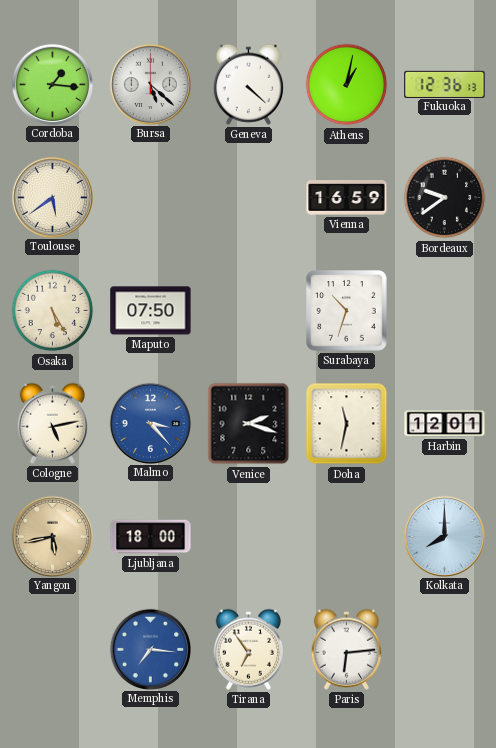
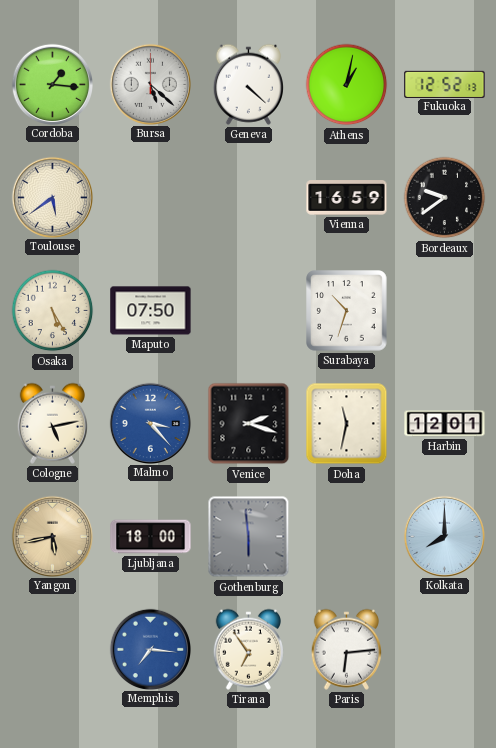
Fukuoka: 12:36 -> 12:52
Gothenburg: none -> 5:59
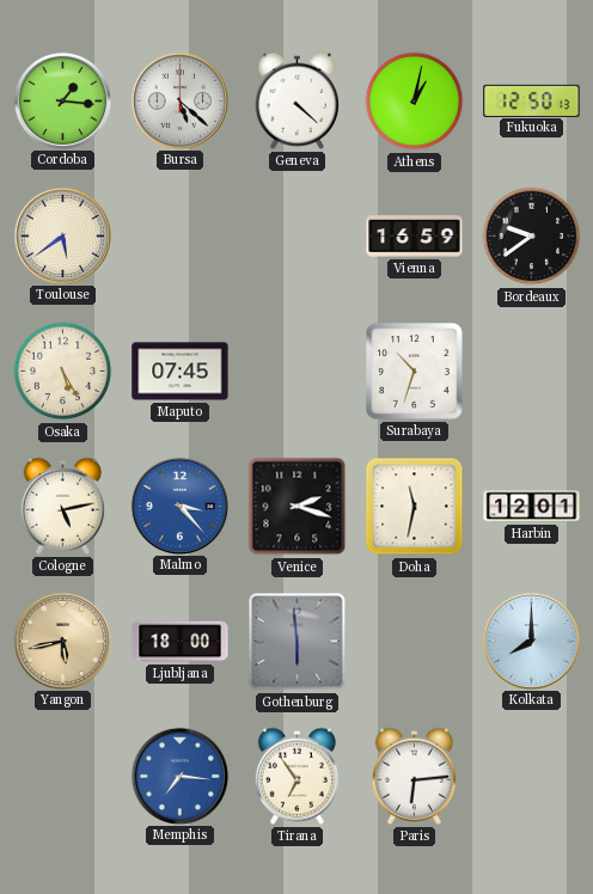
Fukuoka: 12:52 -> 12:50
Maputo: 07:50 -> 07:45
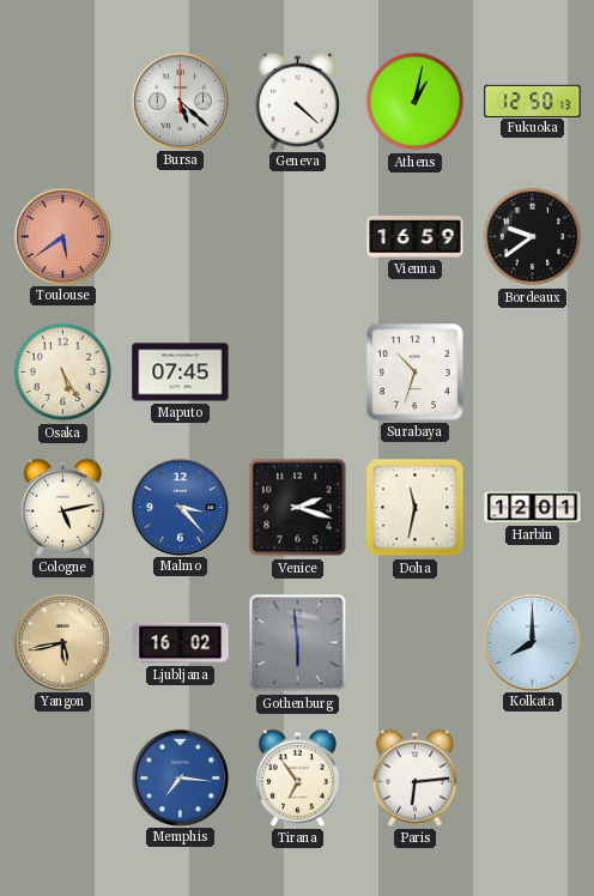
Cordoba: 1:16 -> none
Toulouse dial: cream -> salmon
Ljubljana: 18:00 -> 16:02
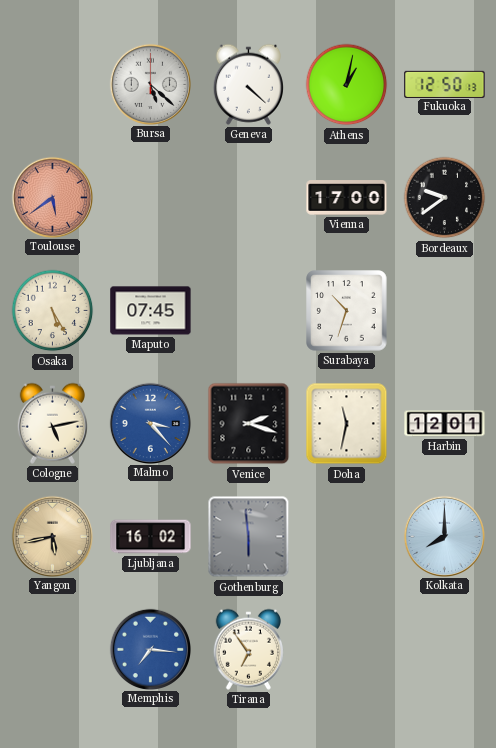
Vienna: 16:59 -> 17:00
Paris: 6:14 -> none
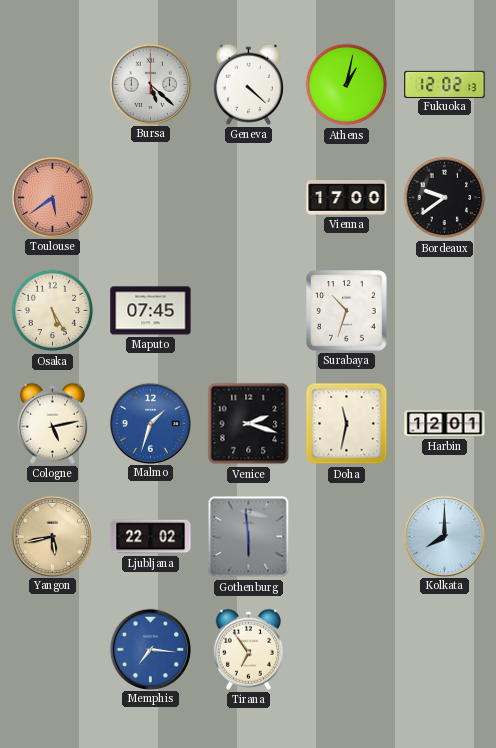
Fukuoka: 12:50 -> 12:02
Malmo: 3:23 -> 1:33
Ljubljana: 16:02 -> 22:02
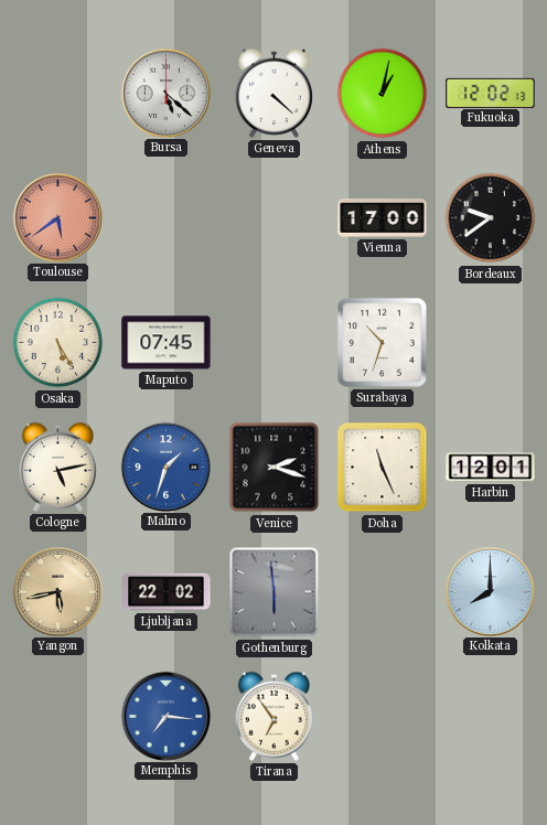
Doha: 11:32 -> 11:26
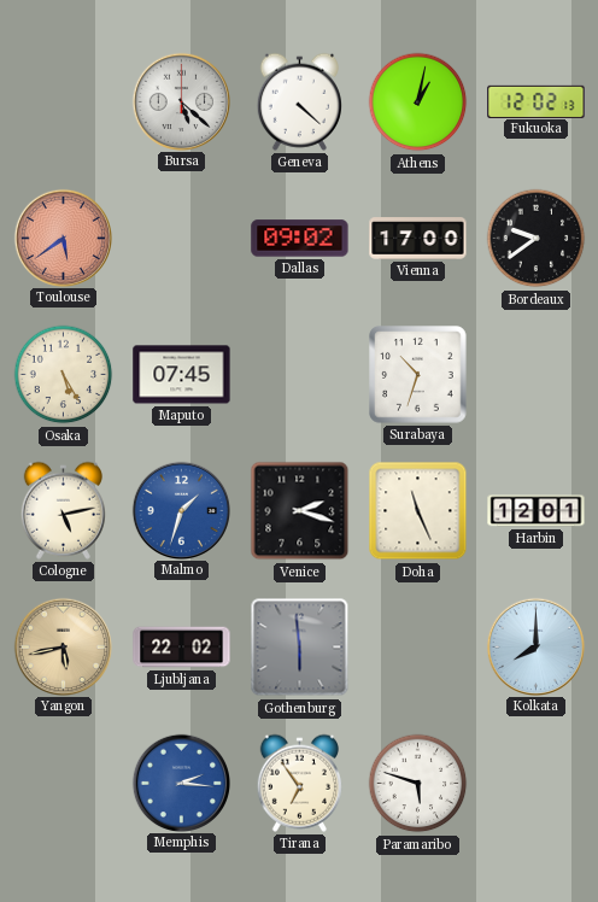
Dallas: none -> 09:02
Memphis: 7:16 -> 2:16
Paramaribo: none -> 5:48
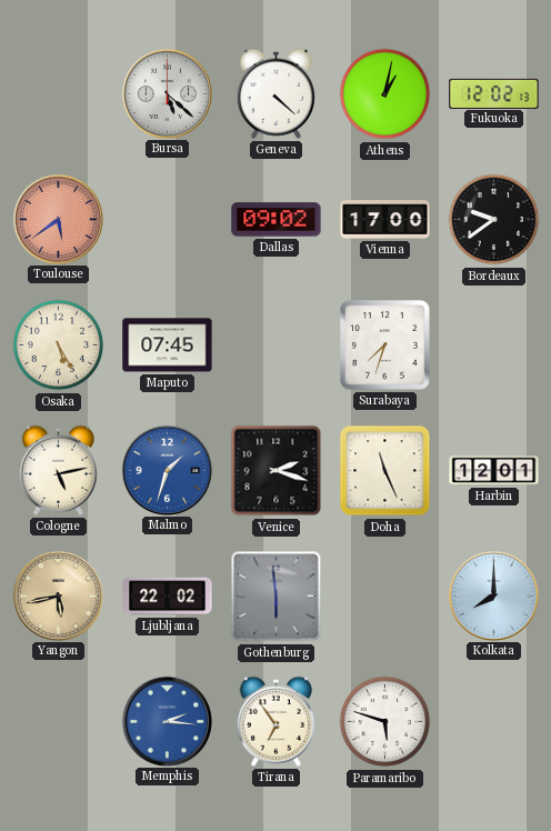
Surabaya: 10:33 -> 7:33
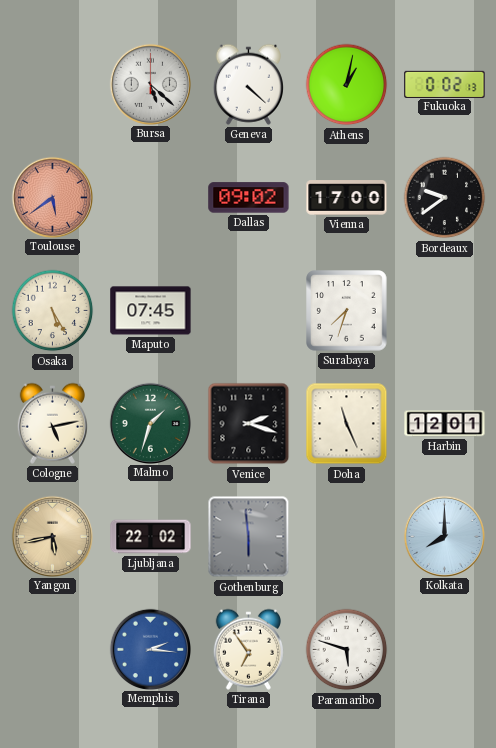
Fukuoka: 12:02 -> 0:02
Malmo dial: blue -> green
